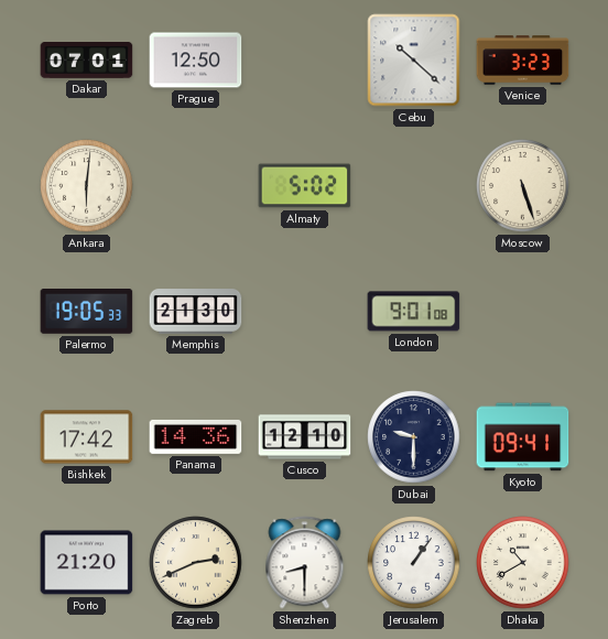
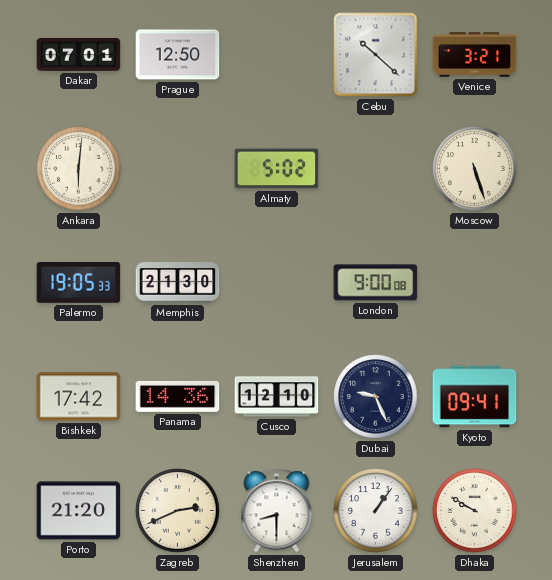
Venice: 3:23 -> 3:21
London: 9:01 -> 9:00
Dubai: 9:30 -> 9:26
Dhaka: 10:40 -> 9:50
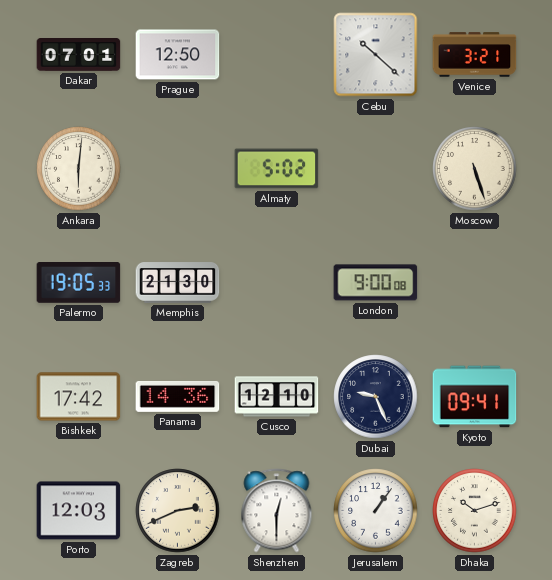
Porto: 21:20 -> 12:03
Shenzhen: 8:30 -> 12:30
Dhaka: 9:50 -> 10:12
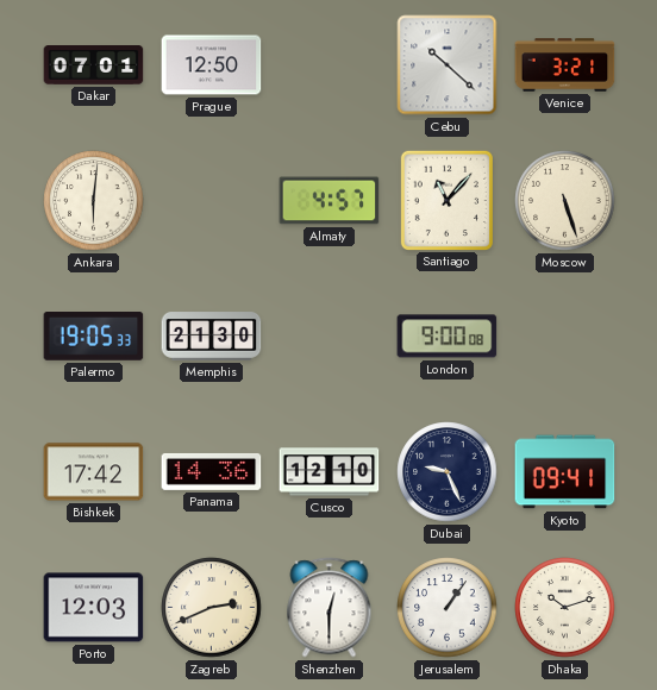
Almaty: 5:02 -> 4:57
Santiago: none -> 11:07
